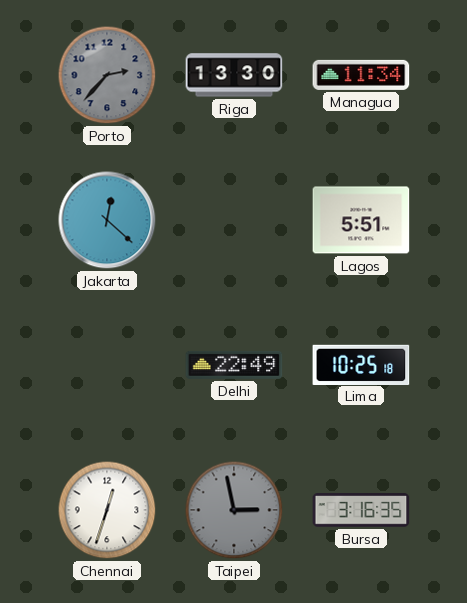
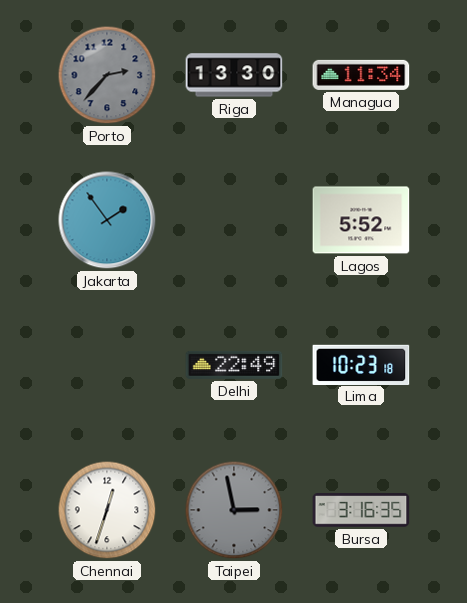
Jakarta: 12:22 -> 1:54
Lagos: 5:51 -> 5:52
Lima: 10:25 -> 10:23
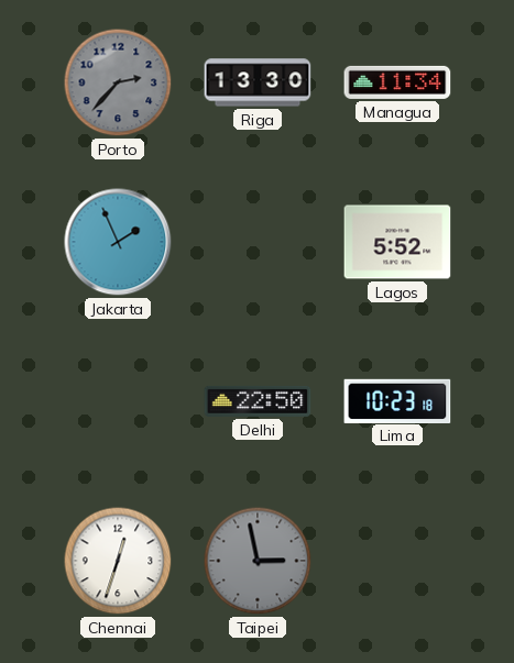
Jakarta: 1:54 -> 1:56
Delhi: 22:49 -> 22:50
Bursa: 3:16 -> none
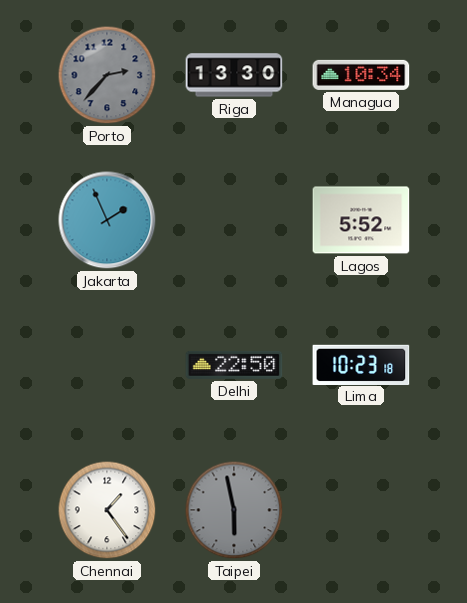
Managua: 11:34 -> 10:34
Chennai: 12:33 -> 1:24
Taipei: 2:58 -> 5:58
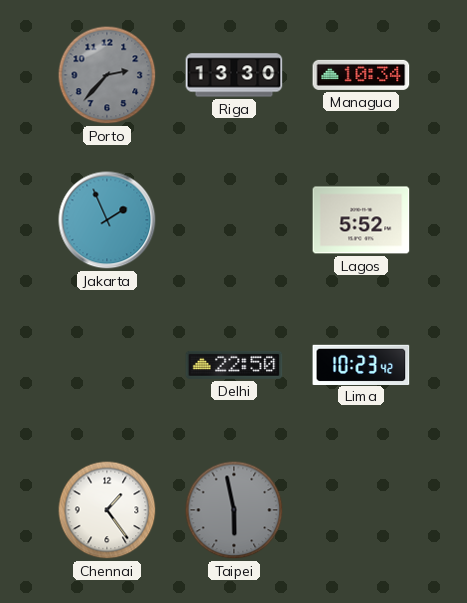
Lima: 10:23:18 -> 10:23:42
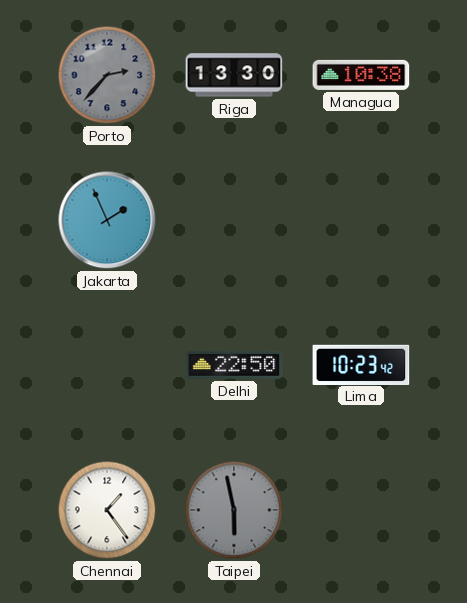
Managua: 10:34 -> 10:38
Lagos: 5:52 -> none
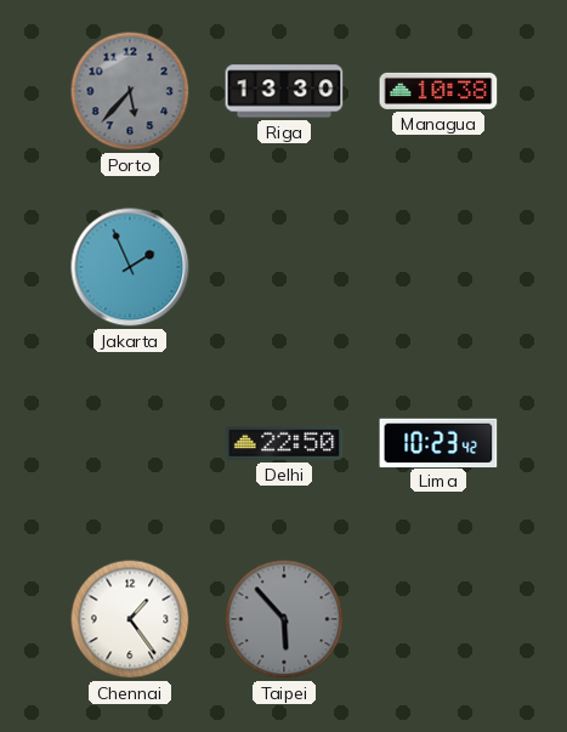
Porto: 2:37 -> 5:37
Taipei: 5:58 -> 5:53
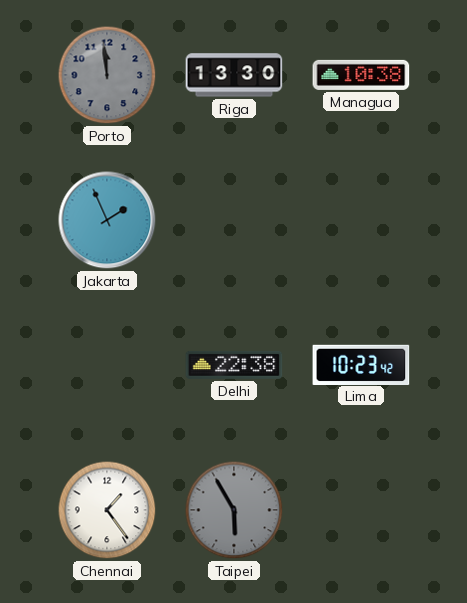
Porto: 5:37 -> 11:59
Delhi: 22:50 -> 22:38
Taipei: 5:53 -> 5:55
